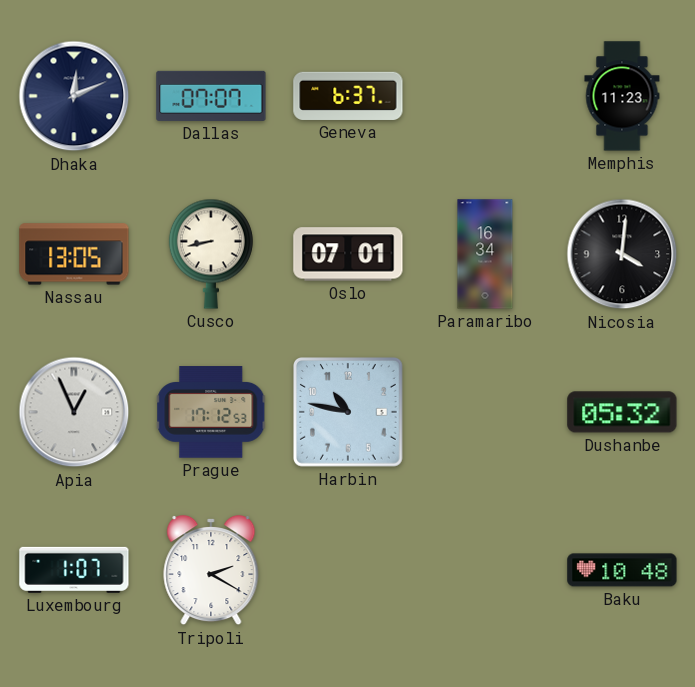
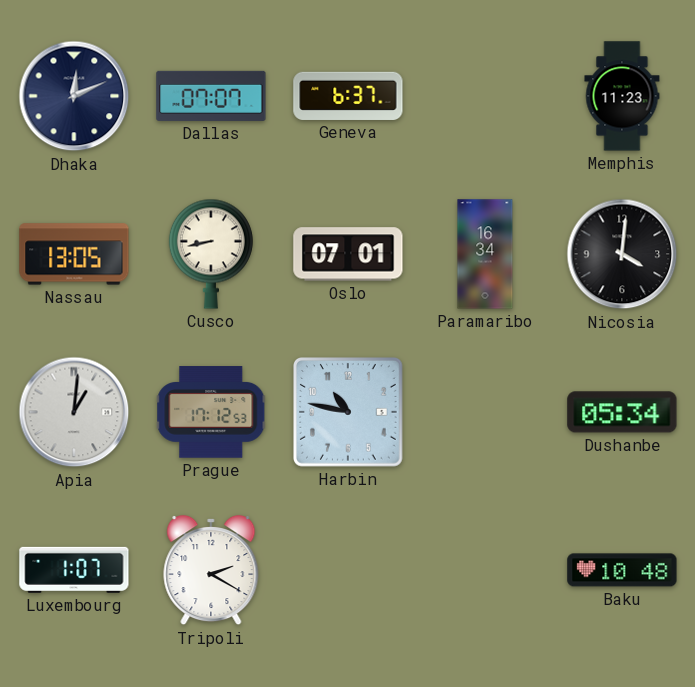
Apia: 12:56 -> 1:01
Dushanbe: 05:32 -> 05:34
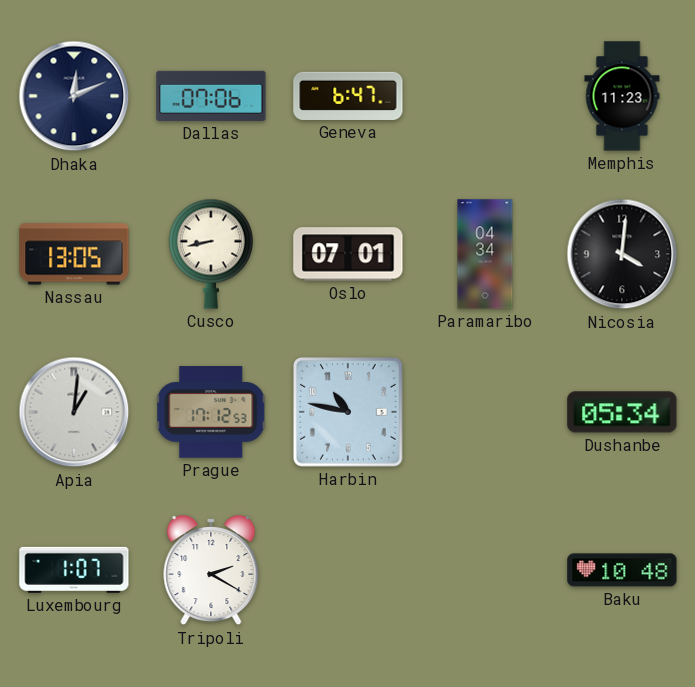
Dallas: 07:07 -> 07:06
Geneva: 6:37 -> 6:47
Paramaribo: 16:34 -> 04:34
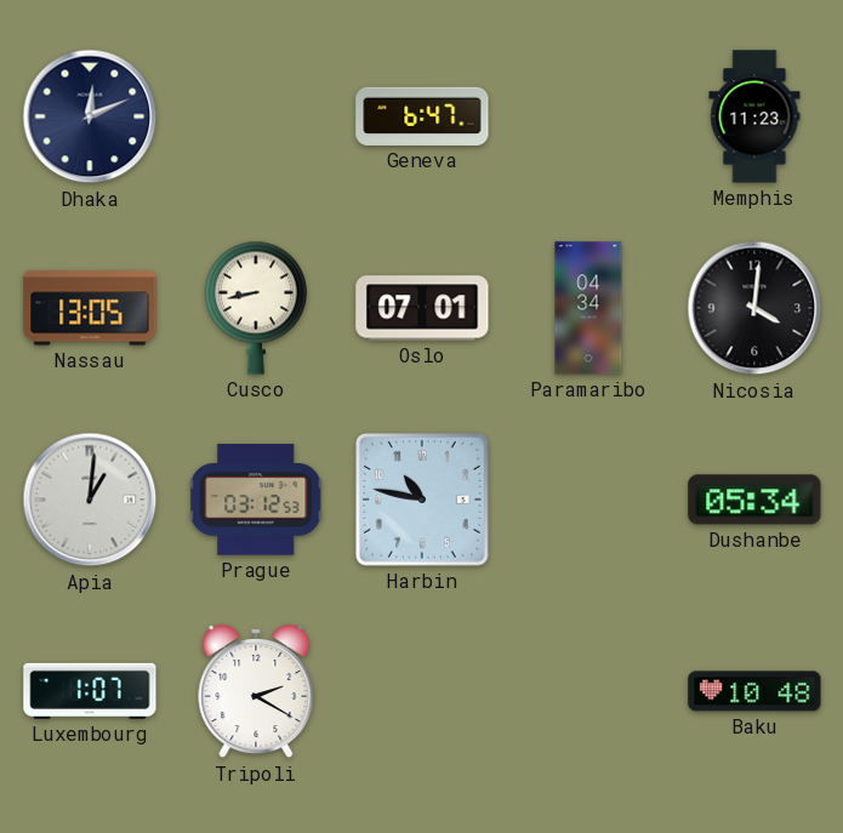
Dallas: 07:06 -> none
Prague: 17:12 -> 03:12
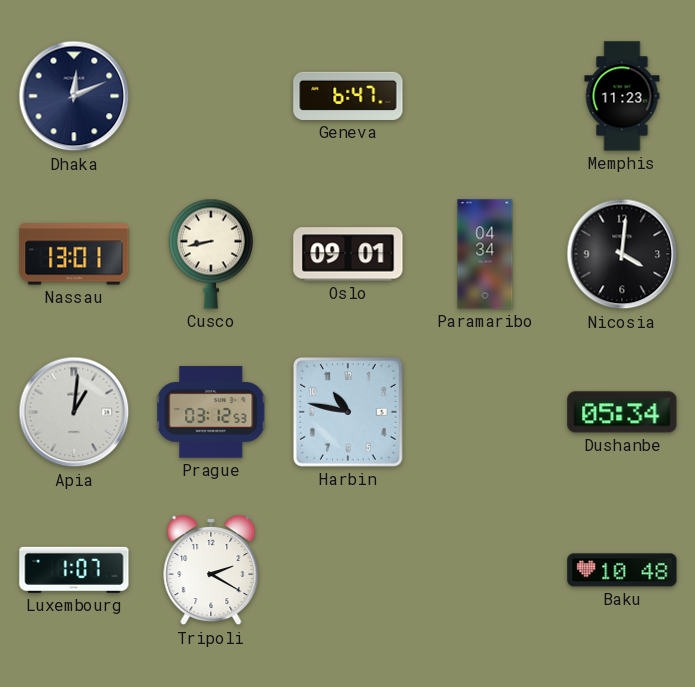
Nassau: 13:05 -> 13:01
Oslo: 07:01 -> 09:01
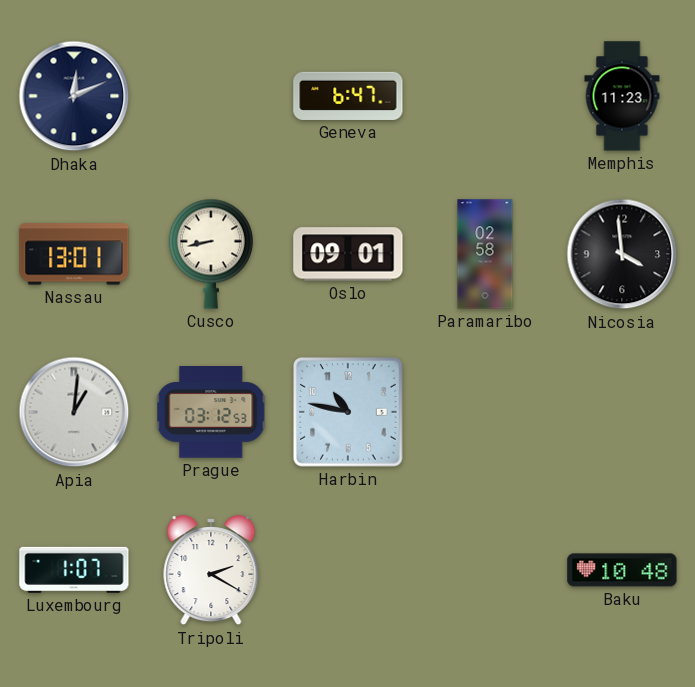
Paramaribo: 04:34 -> 02:58
Nicosia: 4:01 -> 3:59
Dushanbe: 05:34 -> none
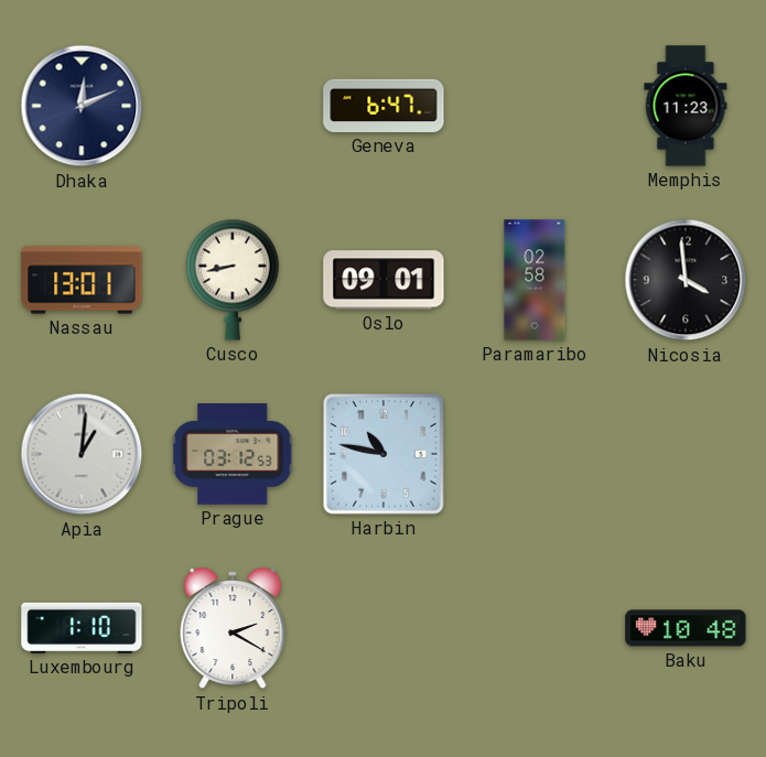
Luxembourg: 1:07 -> 1:10
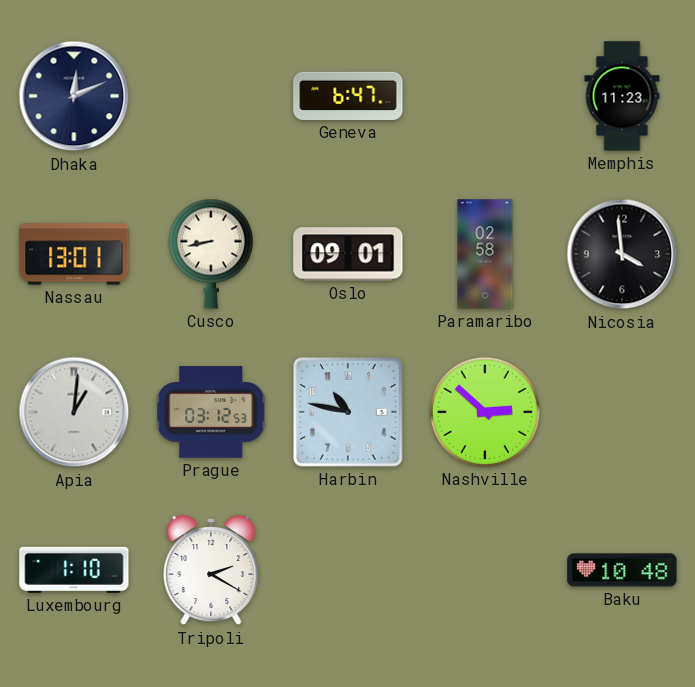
Nashville: none -> 2:52
